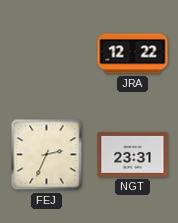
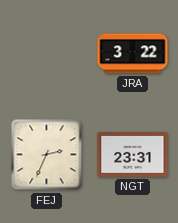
JRA: 12:22 -> 3:22
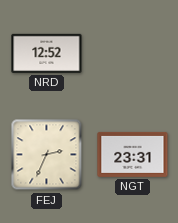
NRD: none -> 12:52
JRA: 3:22 -> none
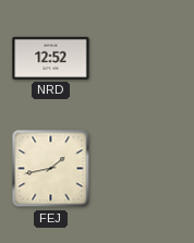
FEJ: 2:34 -> 1:43
NGT: 23:31 -> none
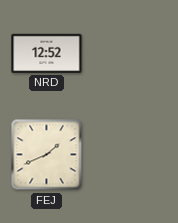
FEJ: 1:43 -> 1:41
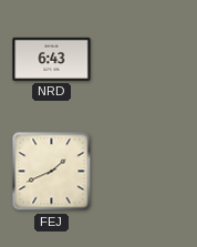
NRD: 12:52 -> 6:43
